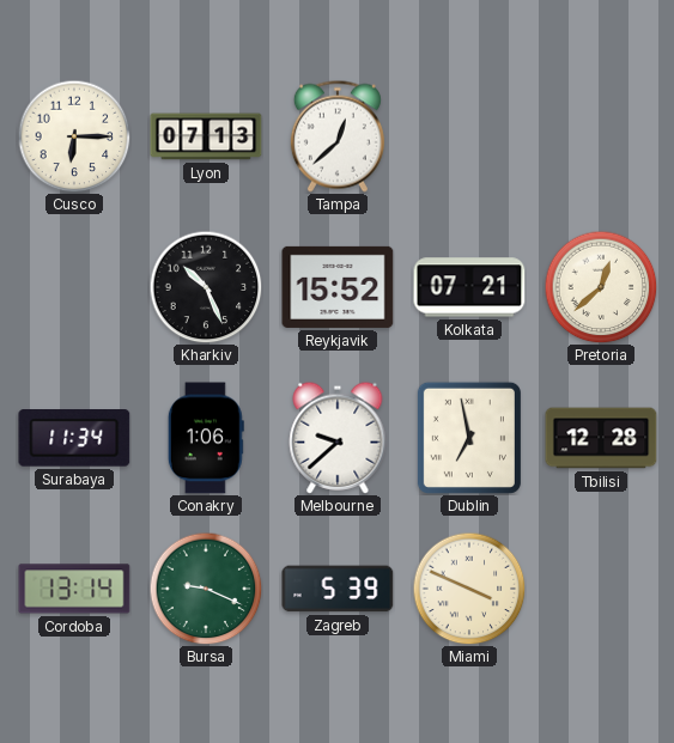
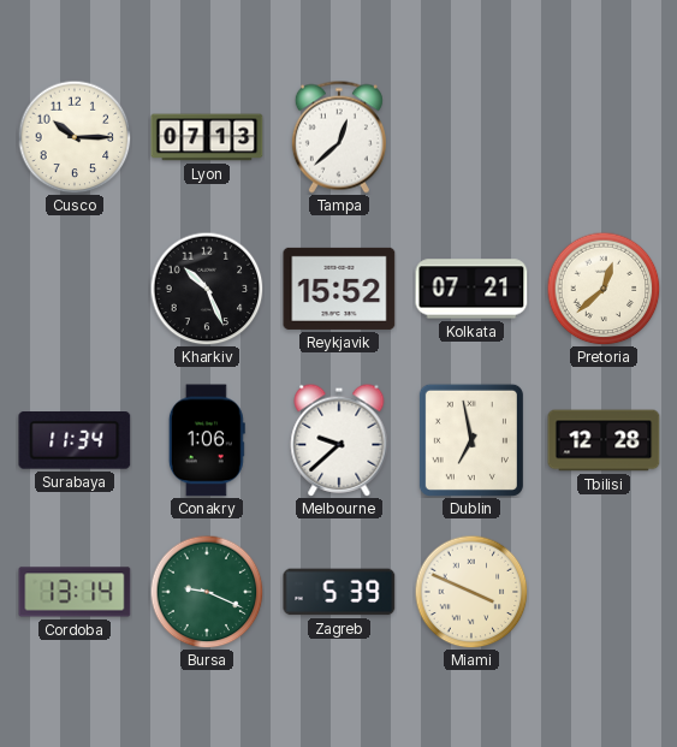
Cusco: 6:15 -> 10:15
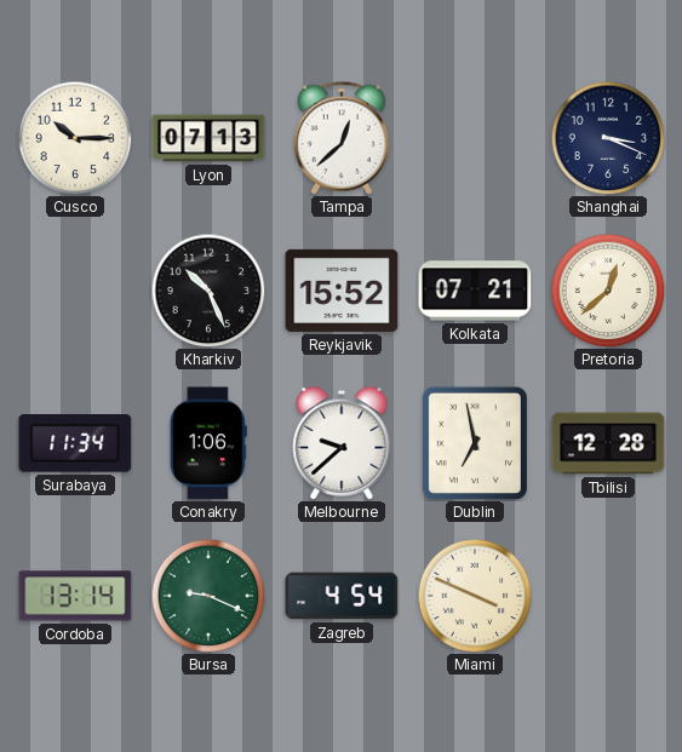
Shanghai: none -> 3:19
Zagreb: 5:39 -> 4:54
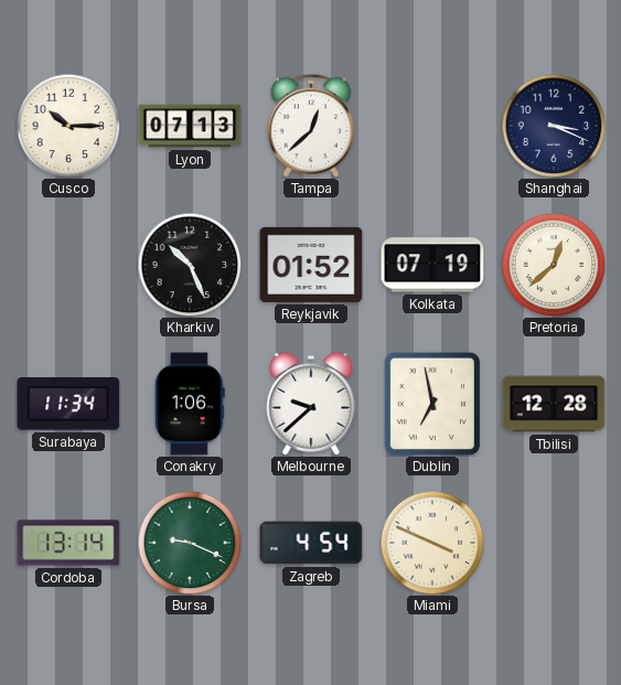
Reykjavik: 15:52 -> 01:52
Kolkata: 07:21 -> 07:19
